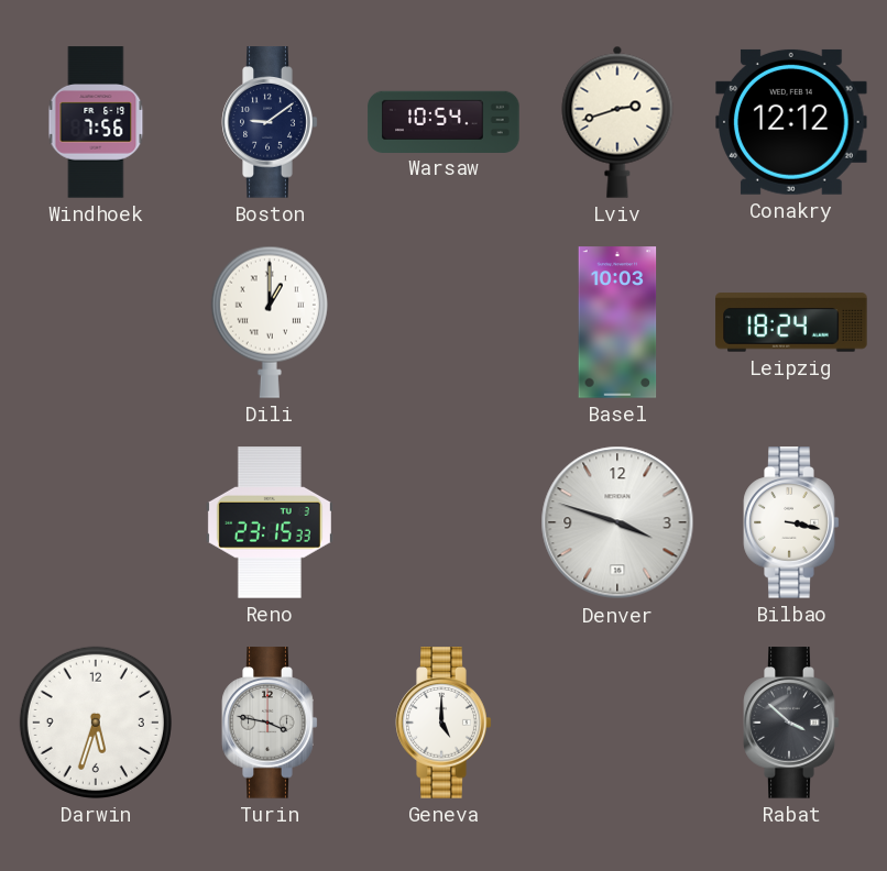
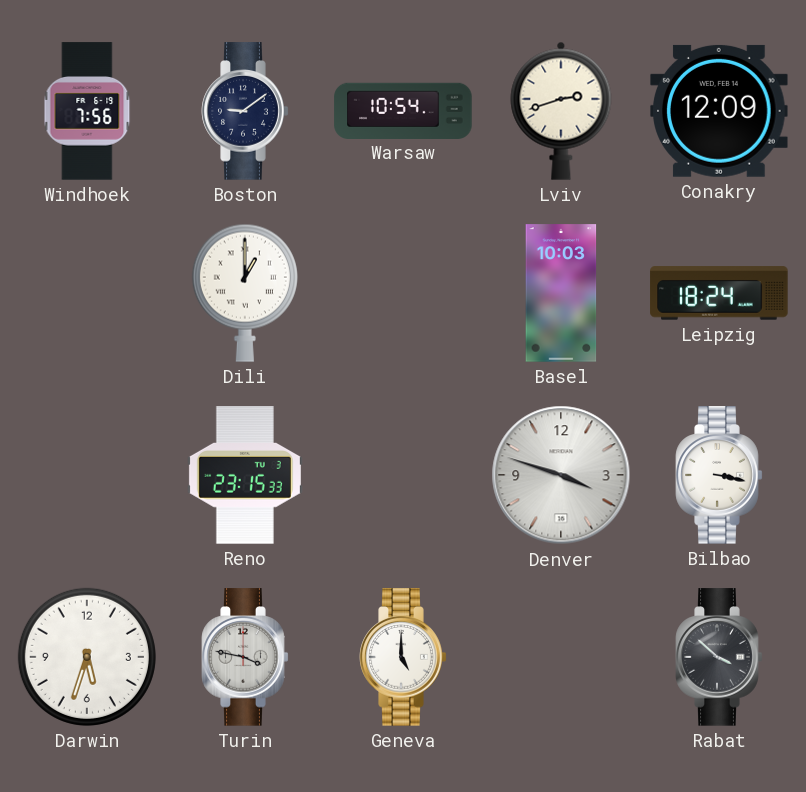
Conakry: 12:12 -> 12:09
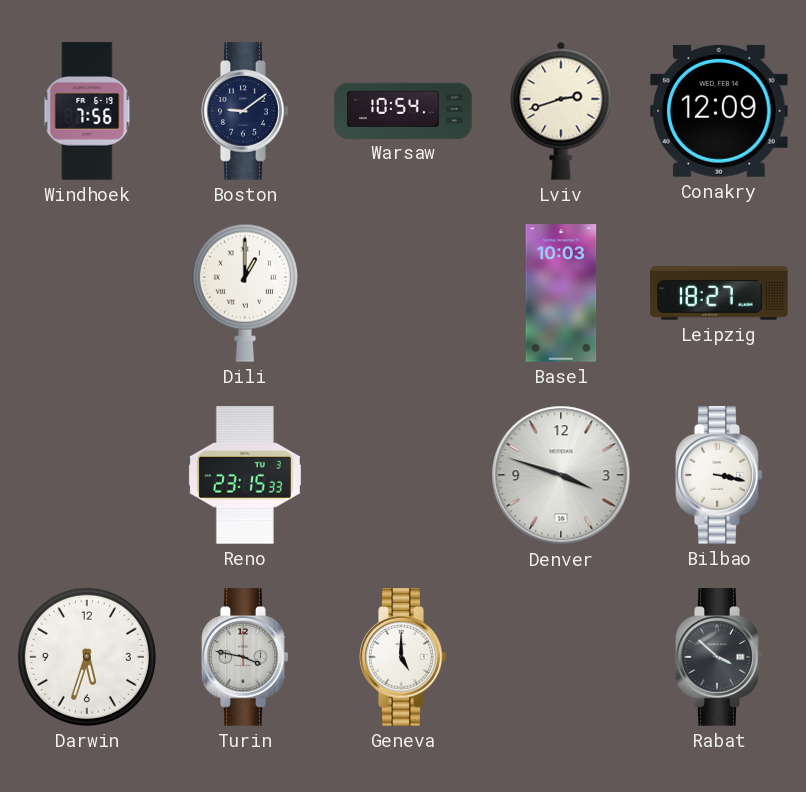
Leipzig: 18:24 -> 18:27
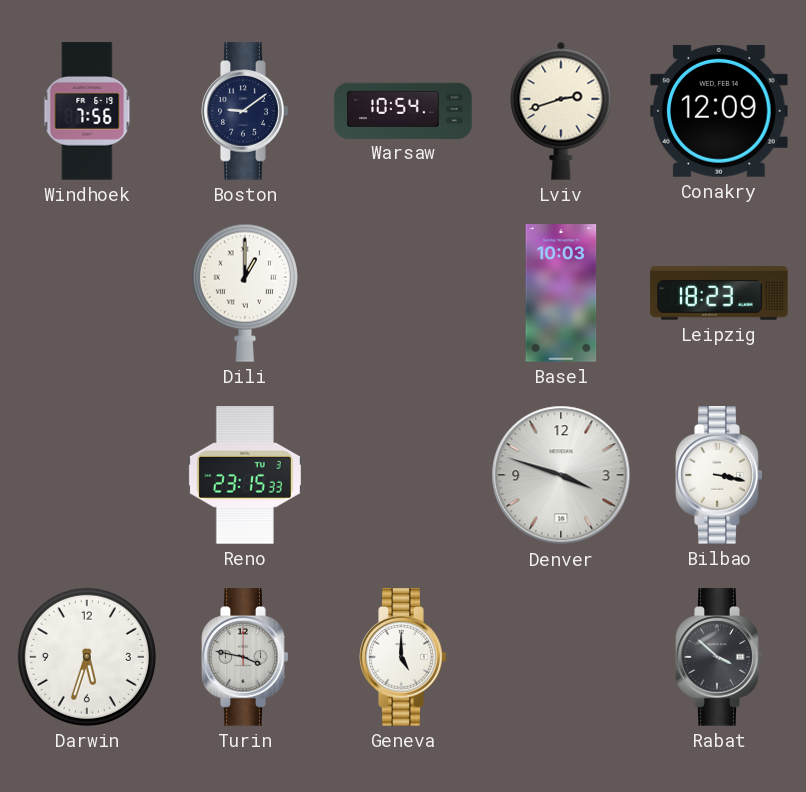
Leipzig: 18:27 -> 18:23
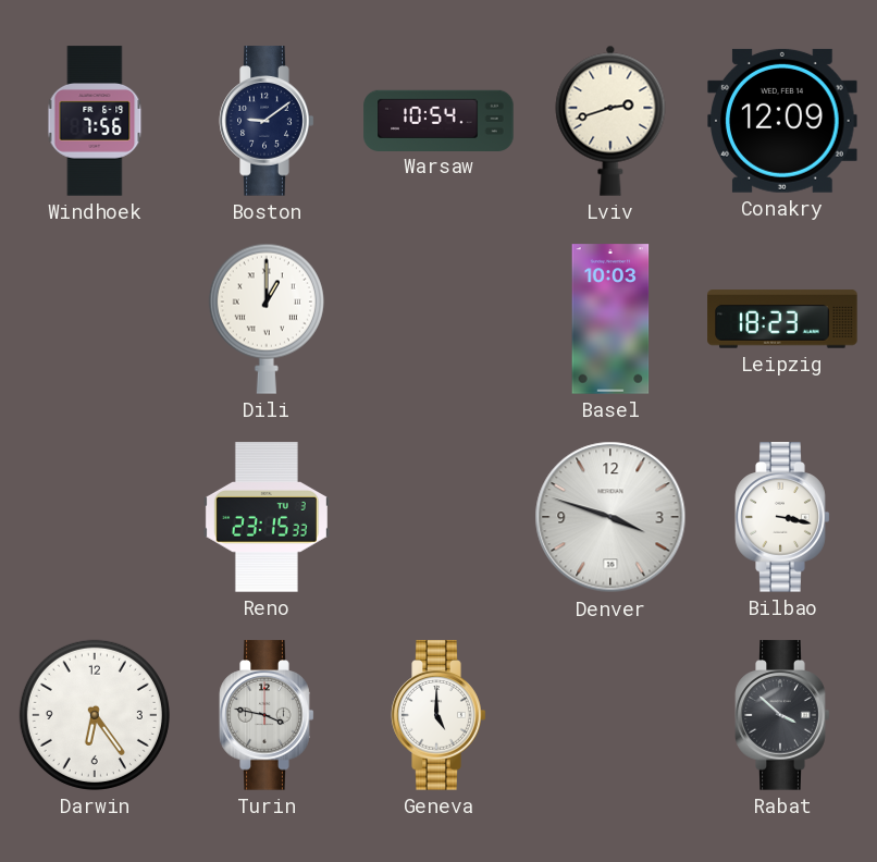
Darwin: 5:33 -> 6:24
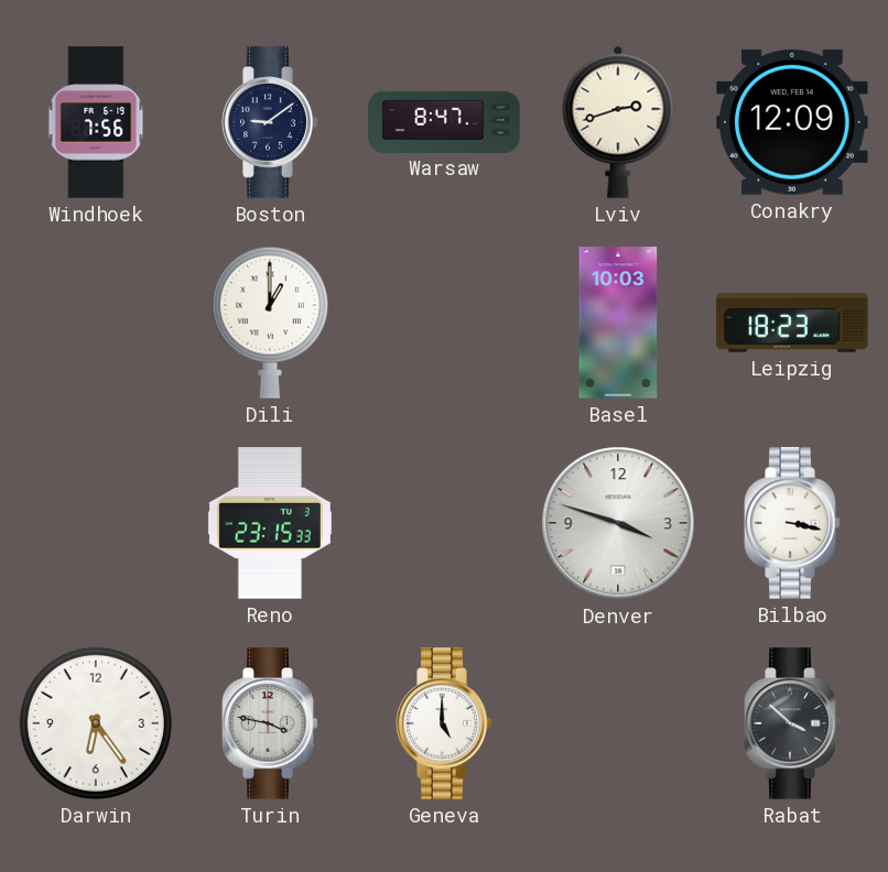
Warsaw: 10:54 -> 8:47
